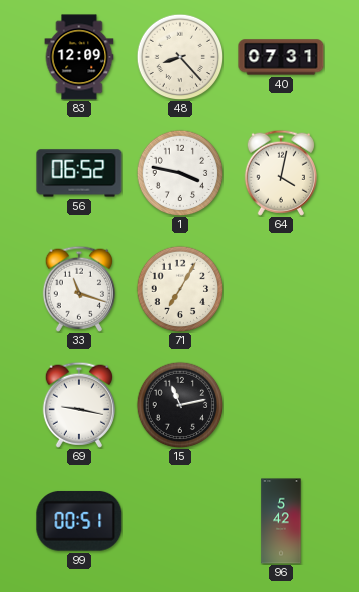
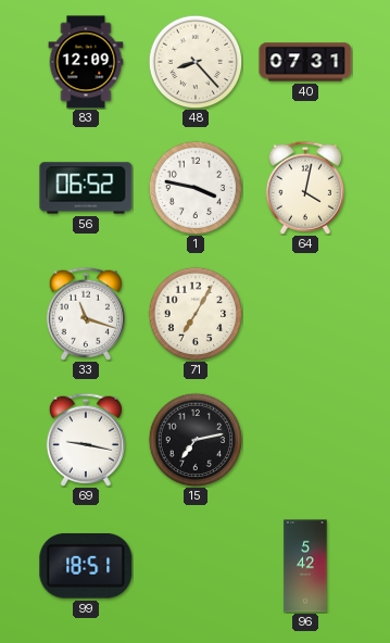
15: 11:13 -> 7:13
99: 00:51 -> 18:51
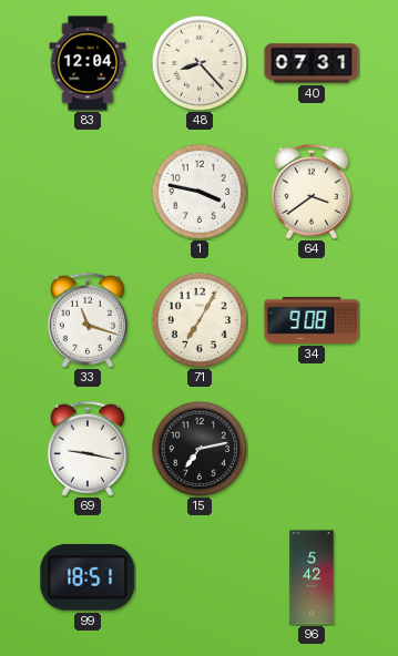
83: 12:09 -> 12:04
56: 06:52 -> none
64: 4:02 -> 3:39
34: none -> 9:08
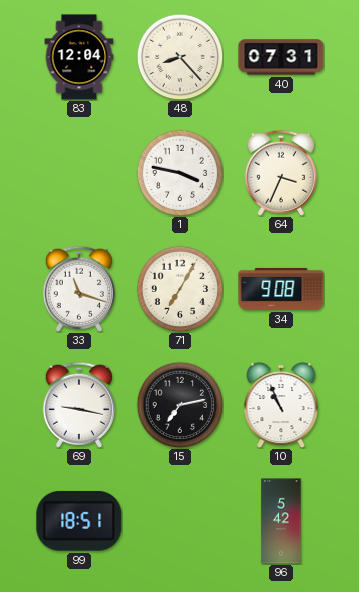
64: 3:39 -> 3:34
10: none -> 10:56
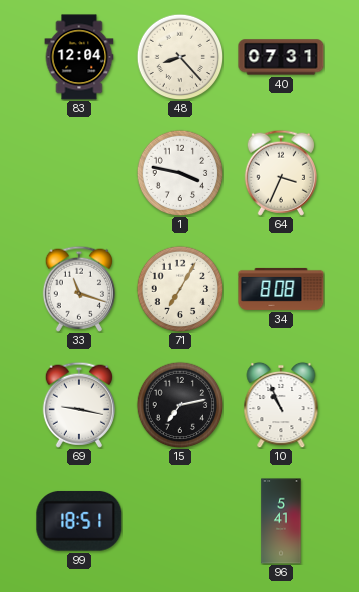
34: 9:08 -> 8:08
96: 5:42 -> 5:41
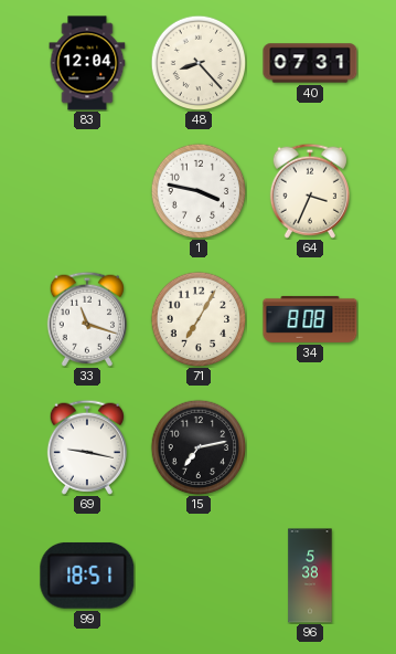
10: 10:56 -> none
96: 5:41 -> 5:38
